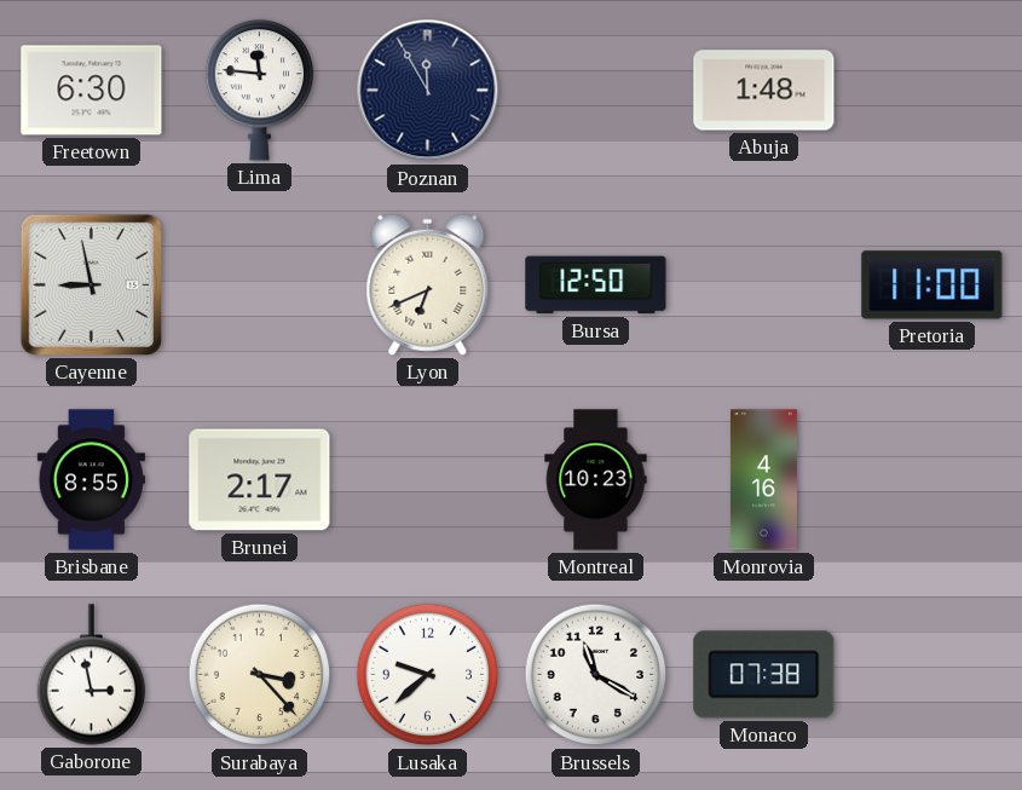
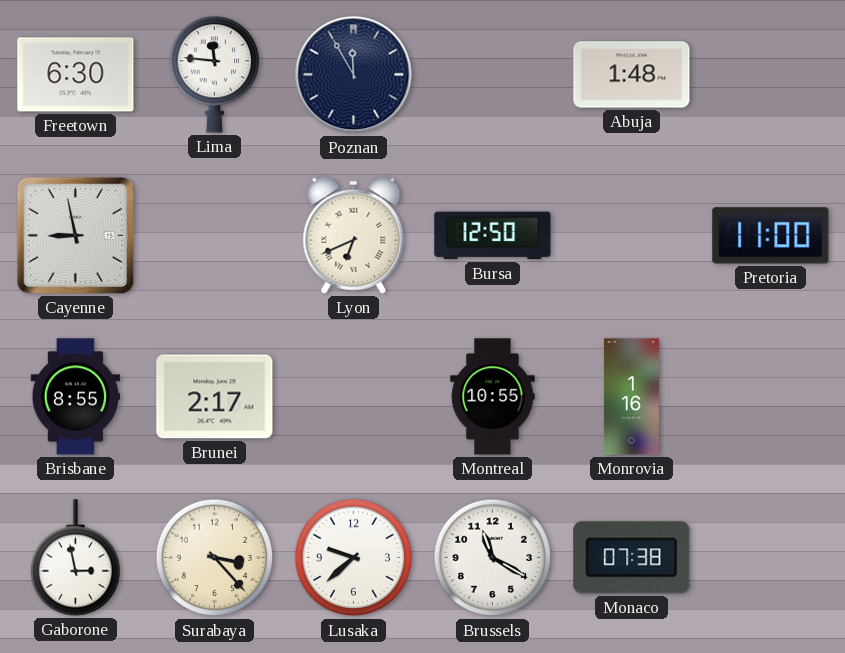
Montreal: 10:23 -> 10:55
Monrovia: 4:16 -> 1:16
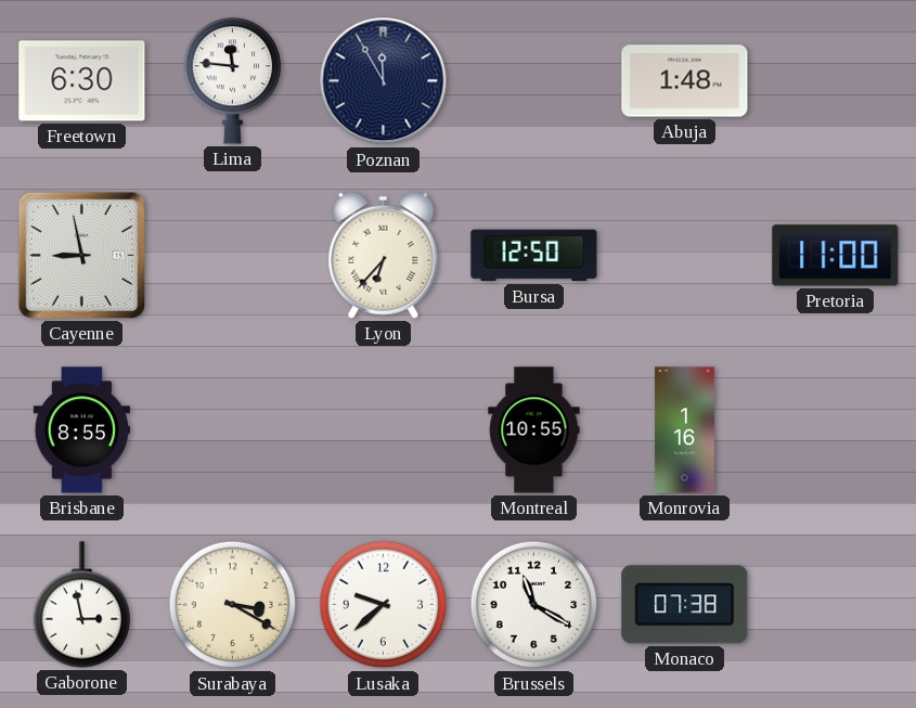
Lyon: 6:41 -> 6:37
Brunei: 2:17 -> none
Surabaya: 3:23 -> 3:20
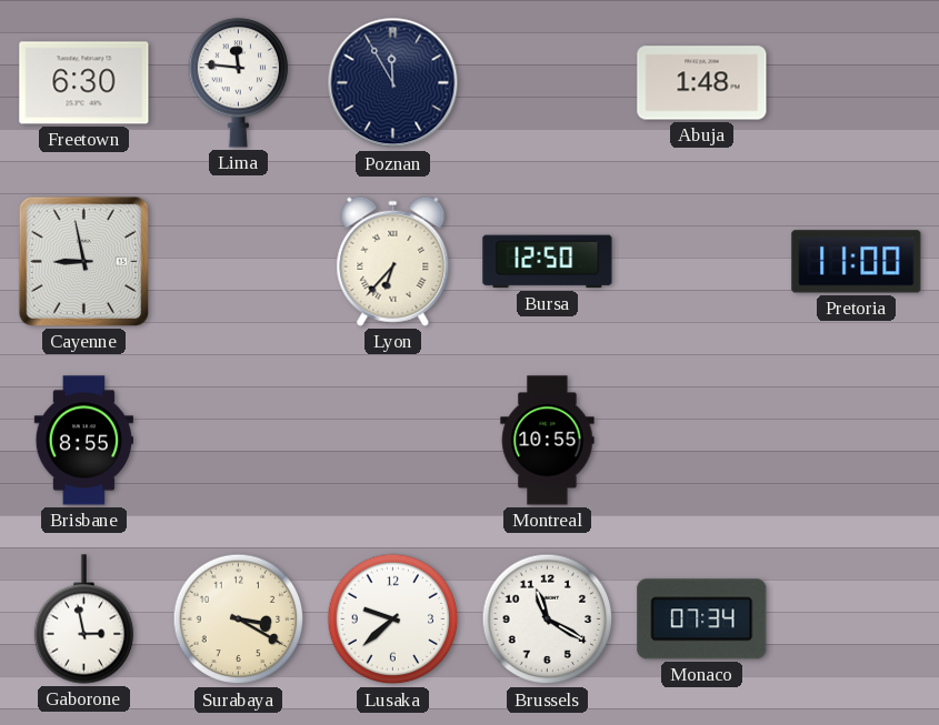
Monrovia: 1:16 -> none
Monaco: 07:38 -> 07:34
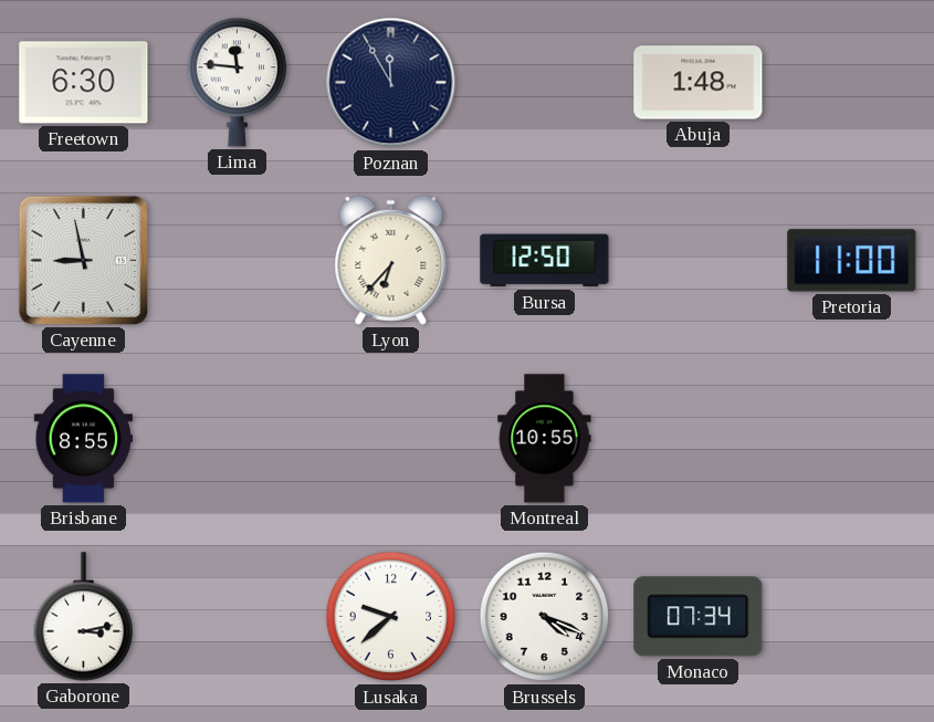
Gaborone: 2:58 -> 3:13
Surabaya: 3:20 -> none
Brussels: 11:20 -> 4:19
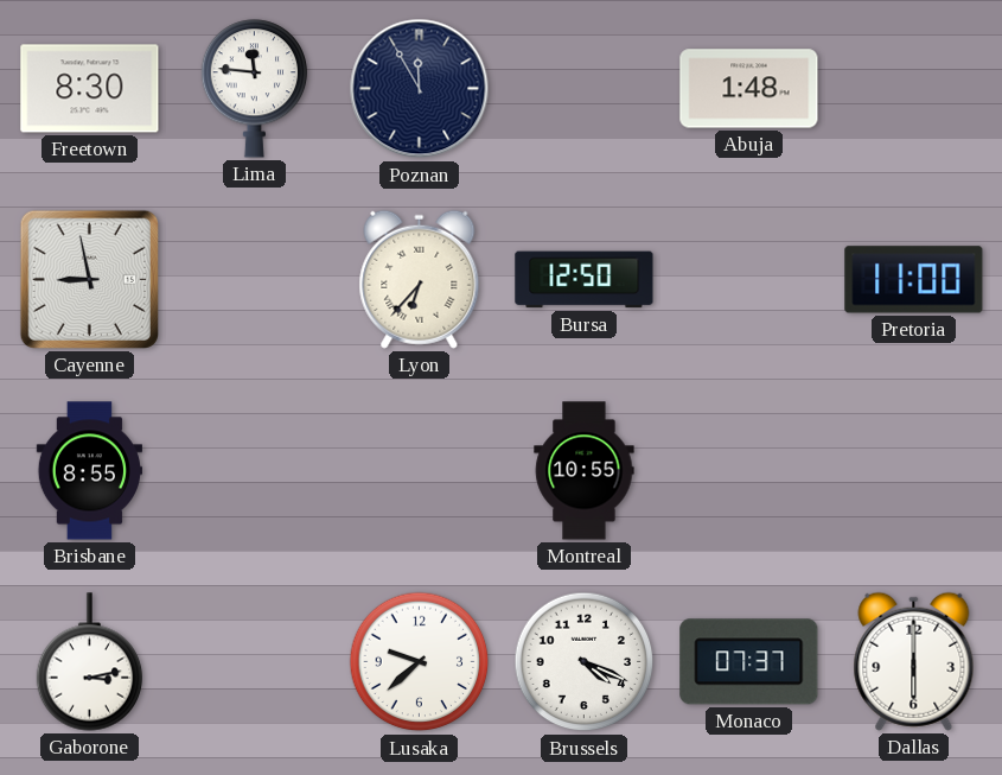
Freetown: 6:30 -> 8:30
Monaco: 07:34 -> 07:37
Dallas: none -> 6:00
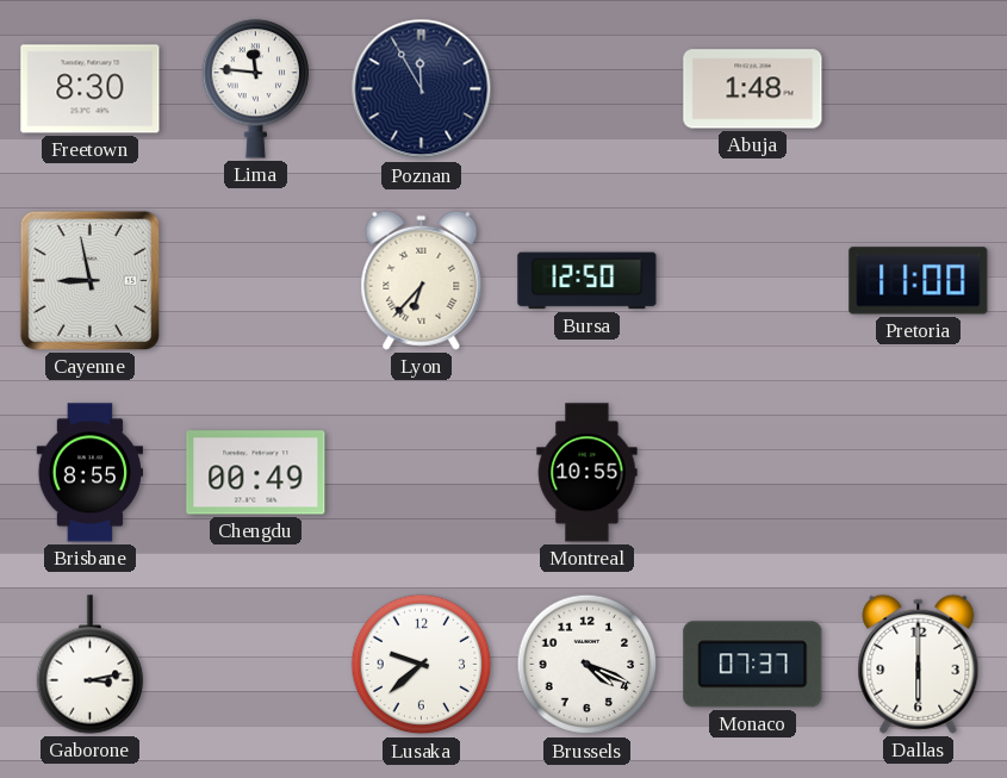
Chengdu: none -> 00:49
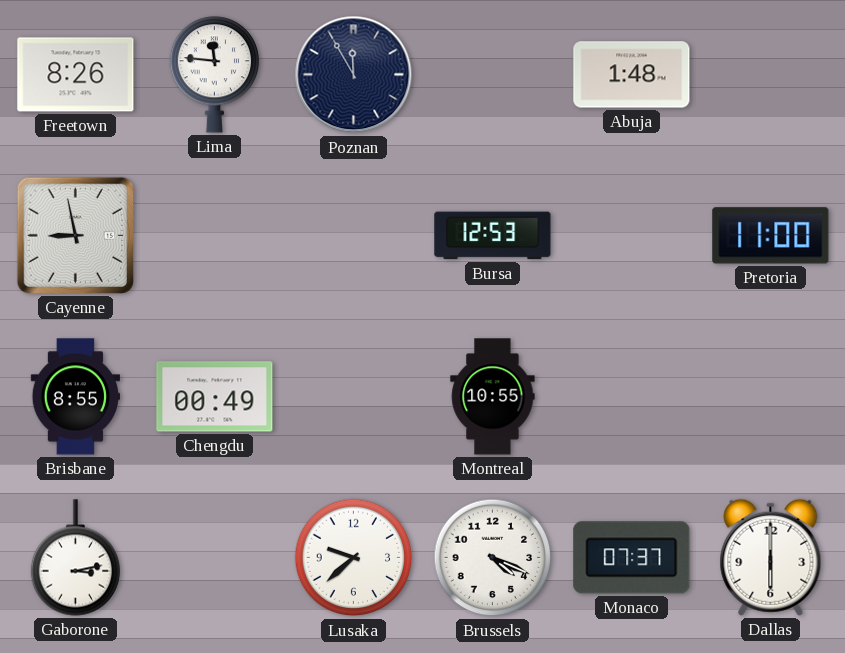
Freetown: 8:30 -> 8:26
Lyon: 6:37 -> none
Bursa: 12:50 -> 12:53
